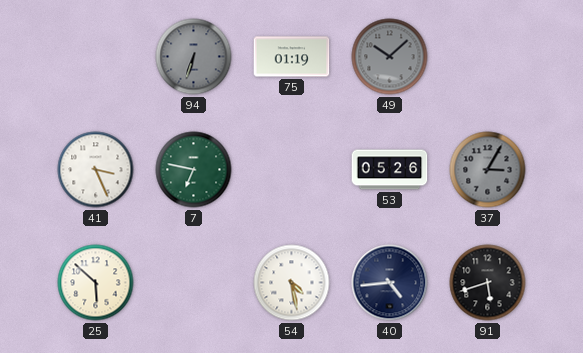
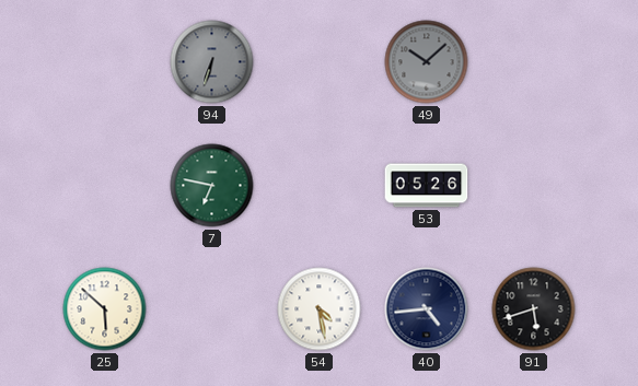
75: 01:19 -> none
41: 3:26 -> none
37: 3:05 -> none
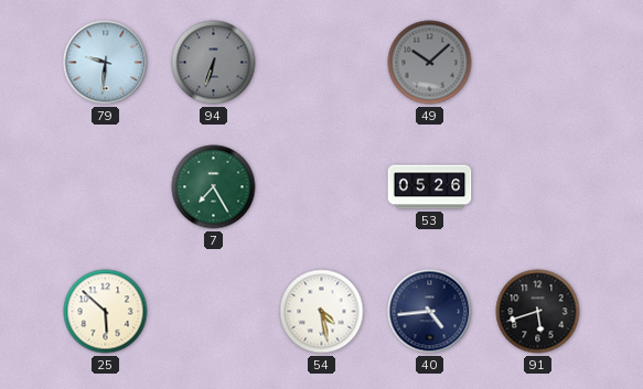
79: none -> 9:31
7: 6:47 -> 7:25
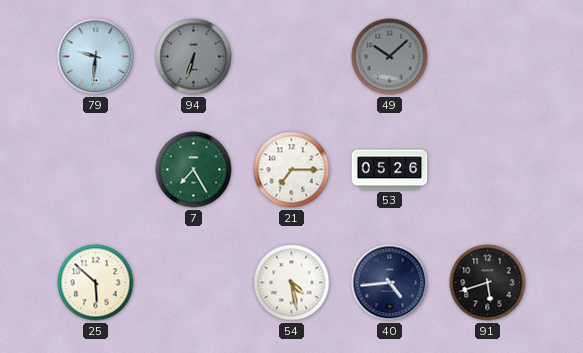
21: none -> 7:15
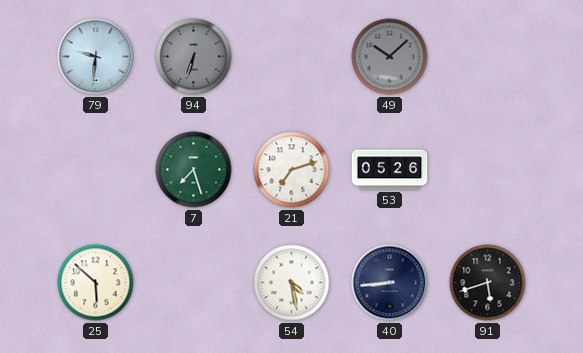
7: 7:25 -> 7:27
21: 7:15 -> 7:12
40: 4:44 -> 8:44
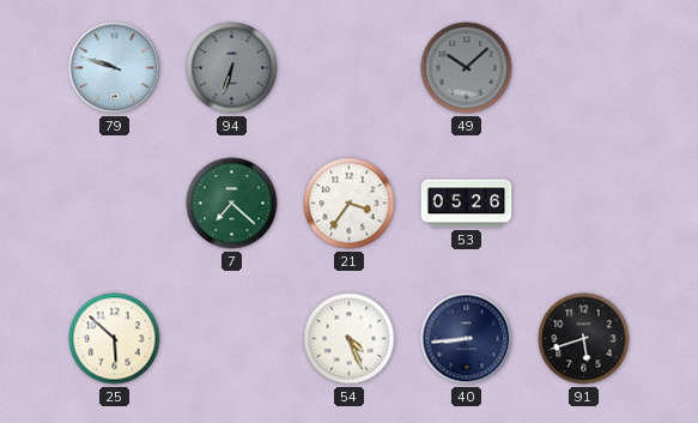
79: 9:31 -> 9:48
7: 7:27 -> 7:22
21: 7:12 -> 3:36
54: 4:28 -> 4:26
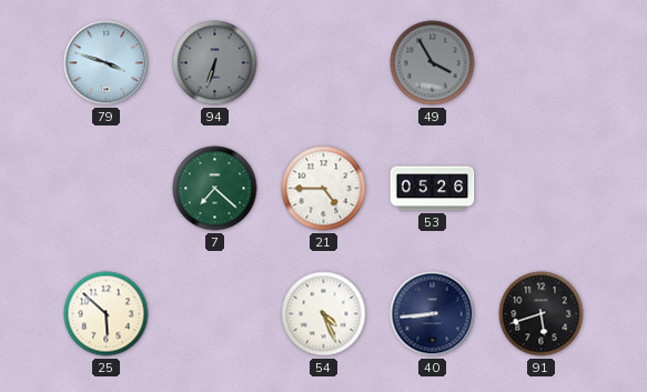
79: 9:48 -> 3:48
49: 10:08 -> 3:55
21: 3:36 -> 4:45
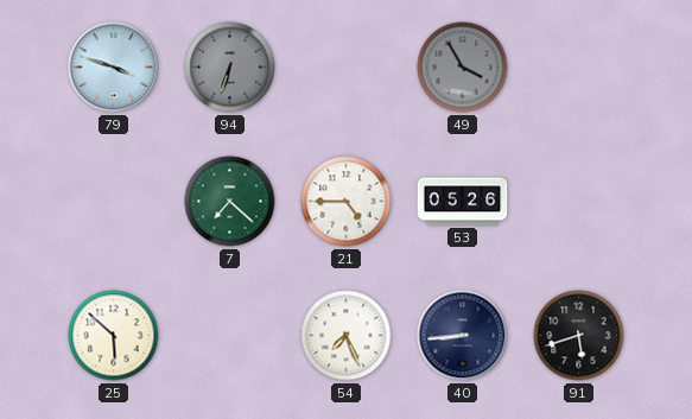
54: 4:26 -> 7:26
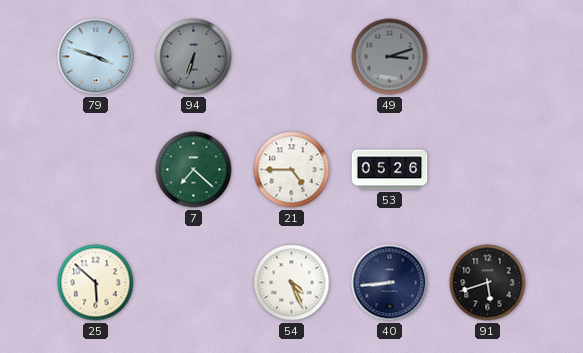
49: 3:55 -> 3:12
54: 7:26 -> 4:26
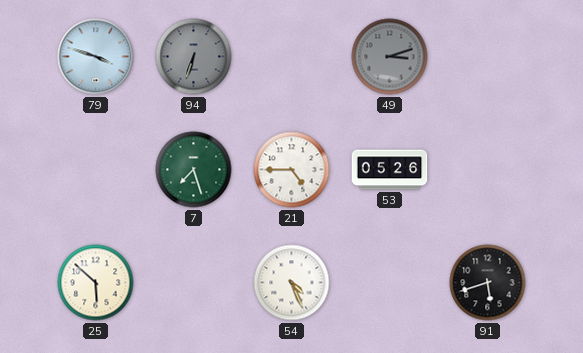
7: 7:22 -> 7:27
40: 8:44 -> none
